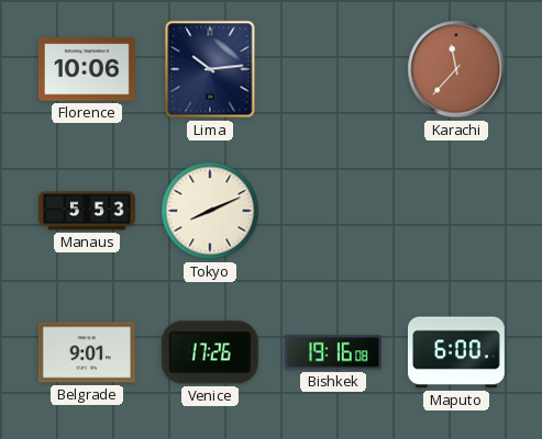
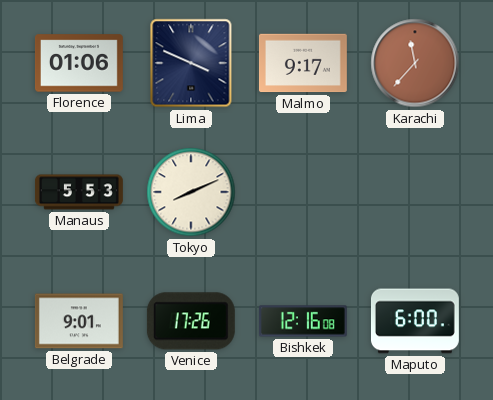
Florence: 10:06 -> 01:06
Lima: 10:14 -> 3:49
Malmo: none -> 9:17
Bishkek: 19:16 -> 12:16
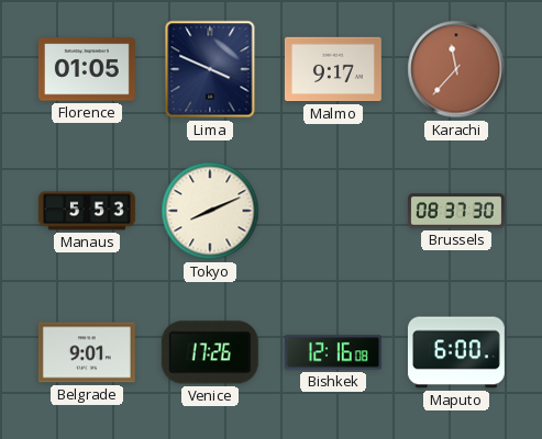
Florence: 01:06 -> 01:05
Brussels: none -> 08:37
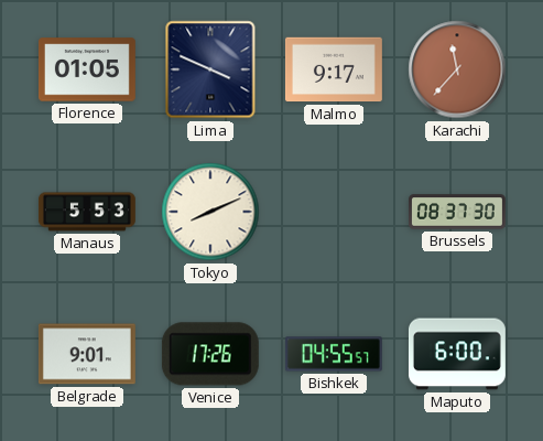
Bishkek: 12:16 -> 04:55
